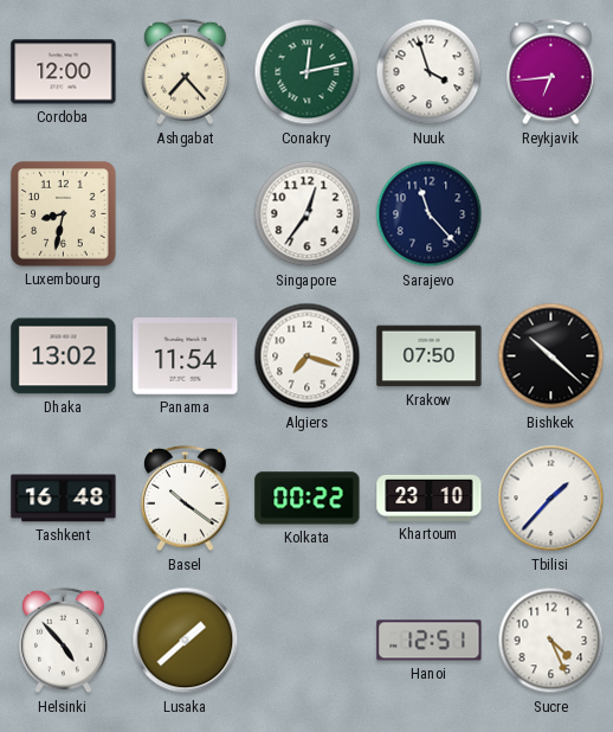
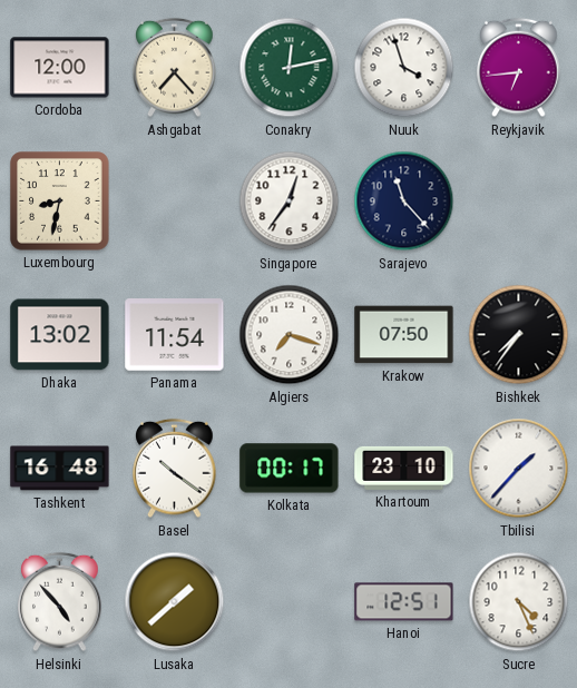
Bishkek: 10:22 -> 7:36
Kolkata: 00:22 -> 00:17
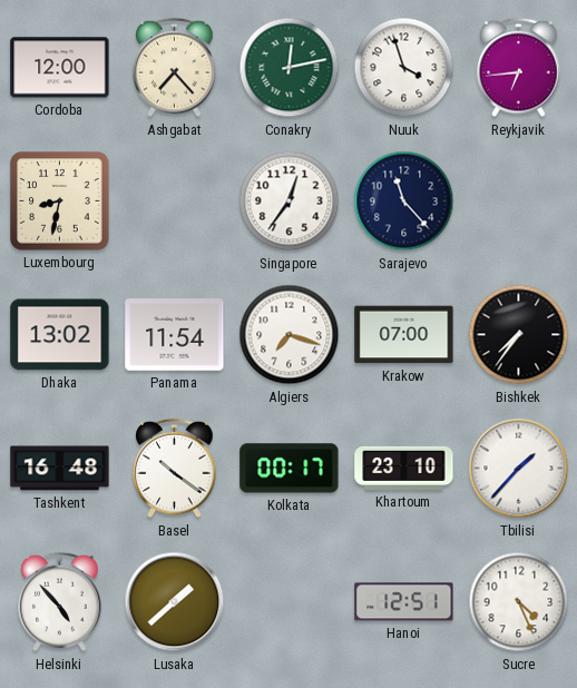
Krakow: 07:50 -> 07:00
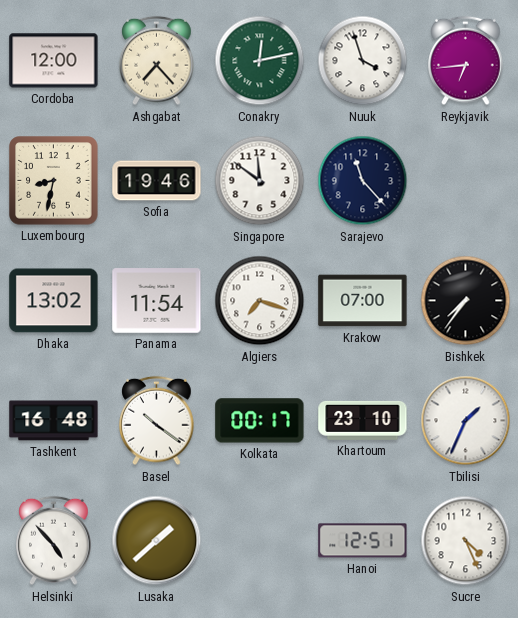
Sofia: none -> 19:46
Singapore: 12:36 -> 11:51
Tbilisi: 1:37 -> 1:34
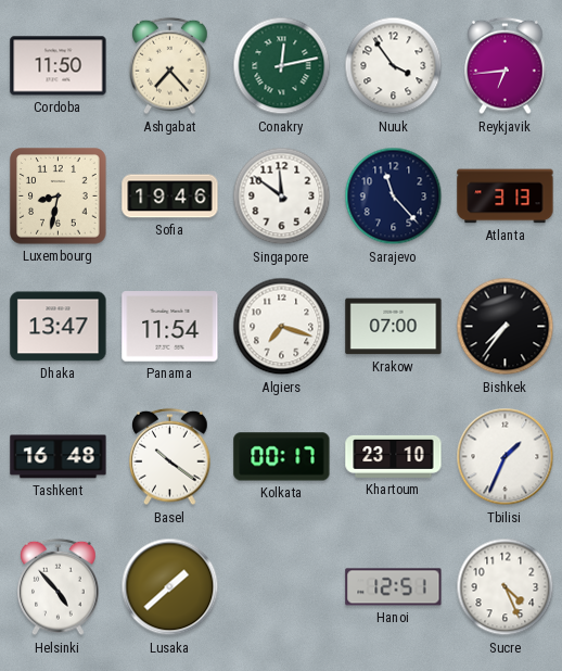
Cordoba: 12:00 -> 11:50
Nuuk: 3:57 -> 3:54
Atlanta: none -> 3:13
Dhaka: 13:02 -> 13:47
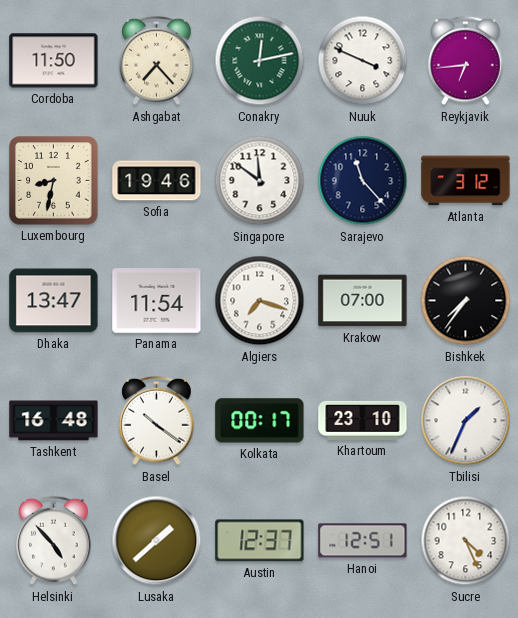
Nuuk: 3:54 -> 3:49
Atlanta: 3:13 -> 3:12
Austin: none -> 12:37
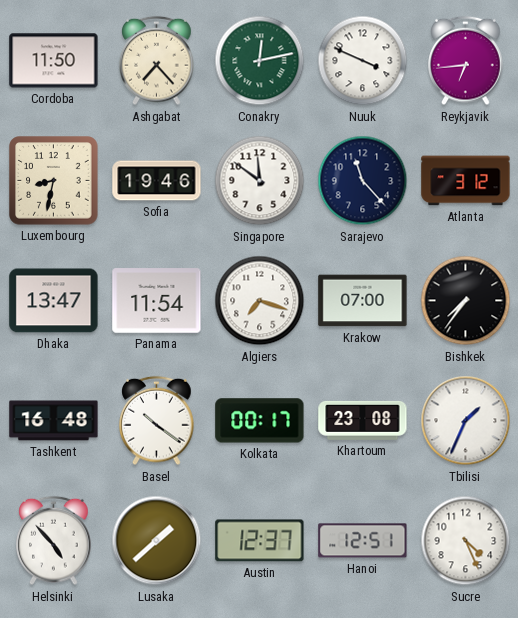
Khartoum: 23:10 -> 23:08
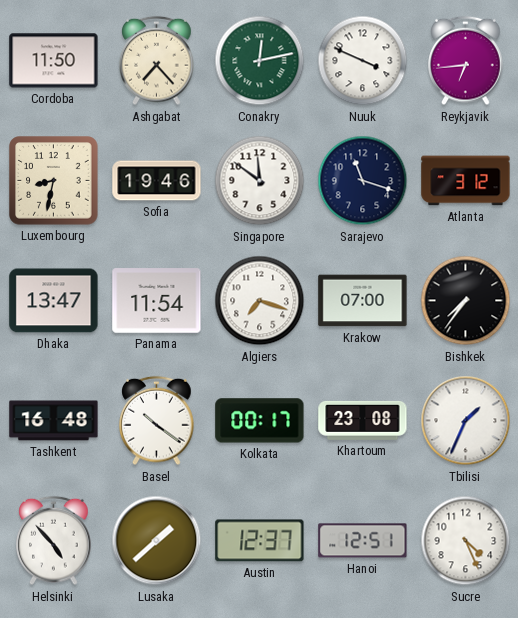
Sarajevo: 11:23 -> 11:18
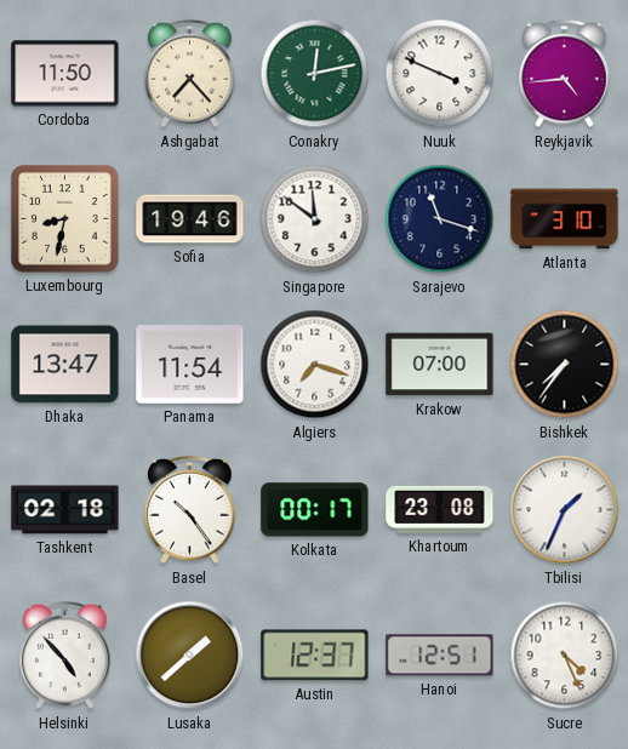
Reykjavik: 6:44 -> 4:44
Atlanta: 3:12 -> 3:10
Tashkent: 16:48 -> 02:18
Basel: 10:21 -> 10:24
